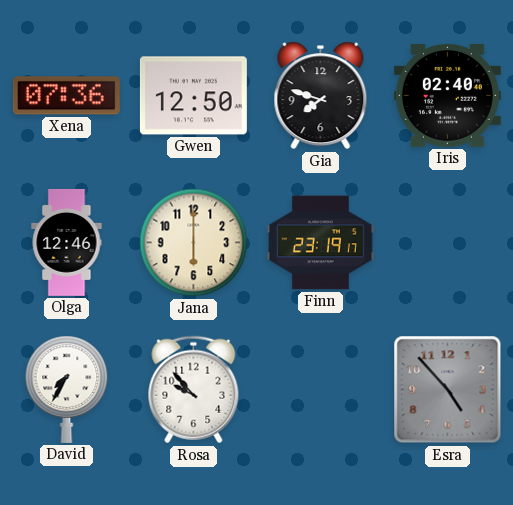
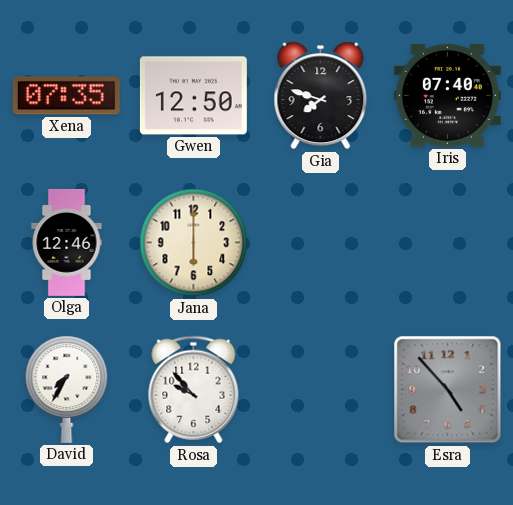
Xena: 07:36 -> 07:35
Iris: 02:40 -> 07:40
Finn: 23:19 -> none
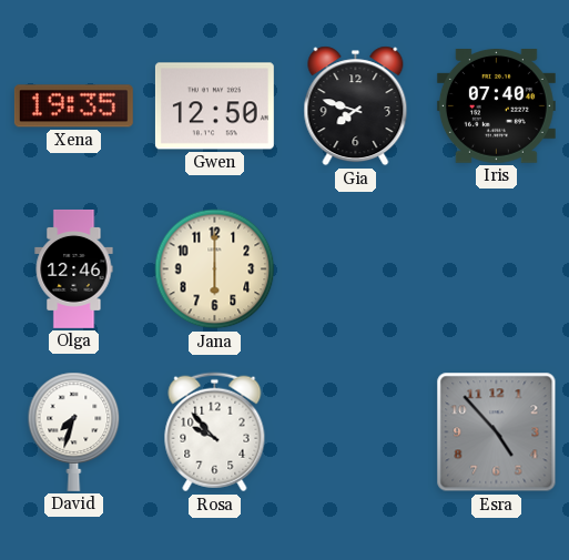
Xena: 07:35 -> 19:35
David: 7:35 -> 7:33
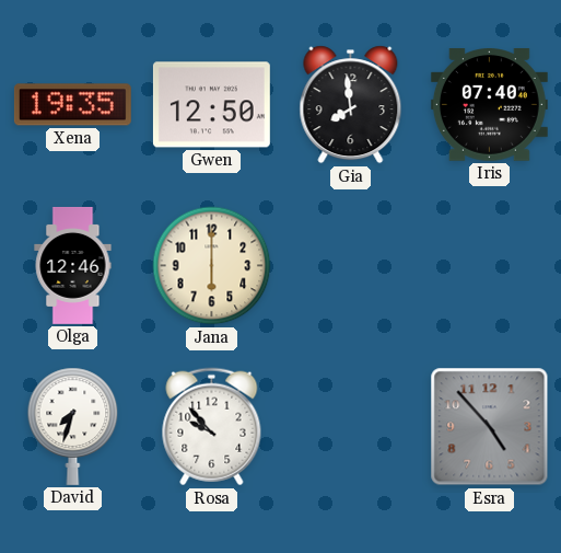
Gia: 7:48 -> 7:59
